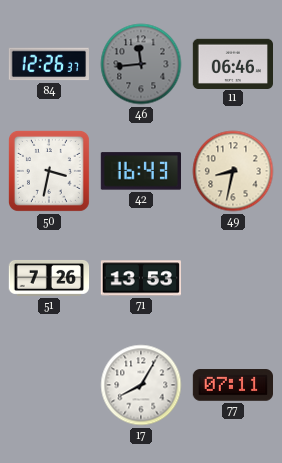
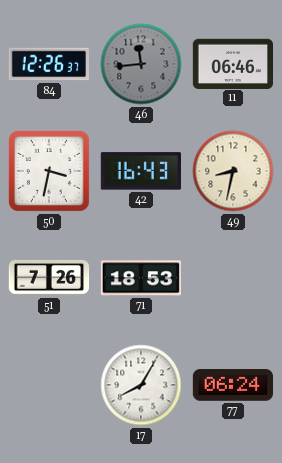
71: 13:53 -> 18:53
77: 07:11 -> 06:24
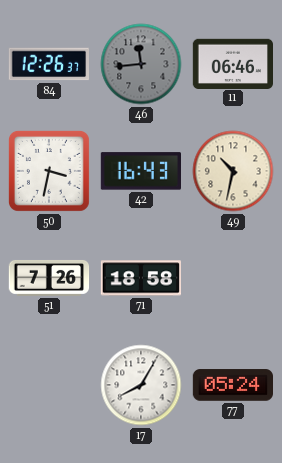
49: 8:32 -> 10:32
71: 18:53 -> 18:58
77: 06:24 -> 05:24
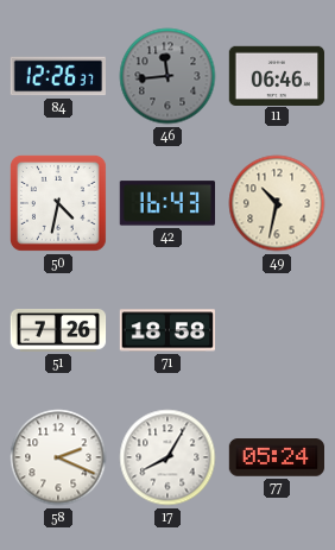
50: 3:32 -> 4:32
58: none -> 2:19
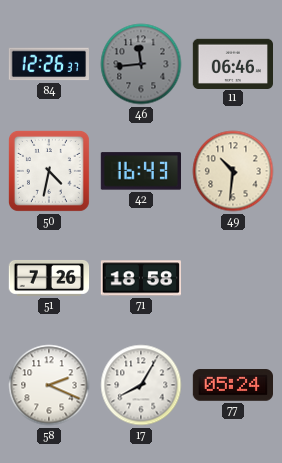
49: 10:32 -> 10:31
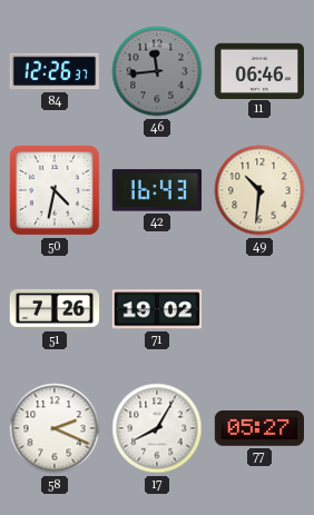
71: 18:58 -> 19:02
77: 05:24 -> 05:27
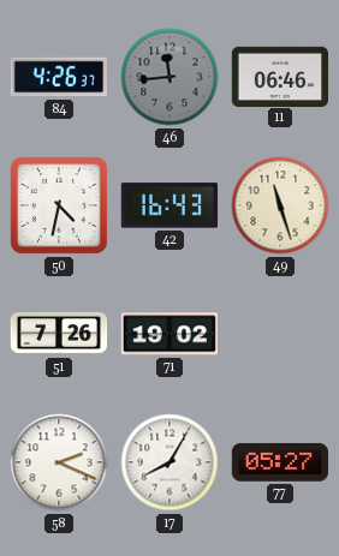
84: 12:26 -> 4:26
49: 10:31 -> 11:27
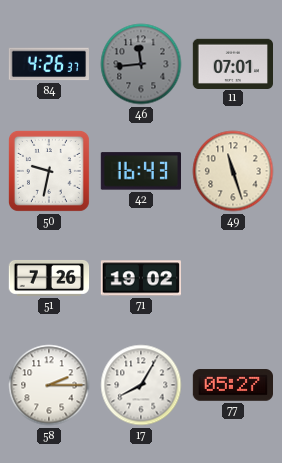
11: 06:46 -> 07:01
50: 4:32 -> 9:32
58: 2:19 -> 2:15
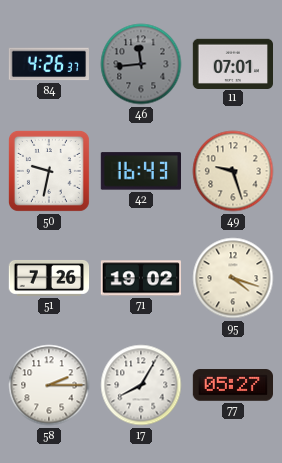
49: 11:27 -> 9:27
95: none -> 4:18
